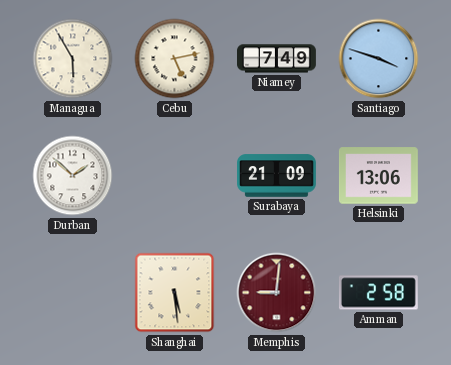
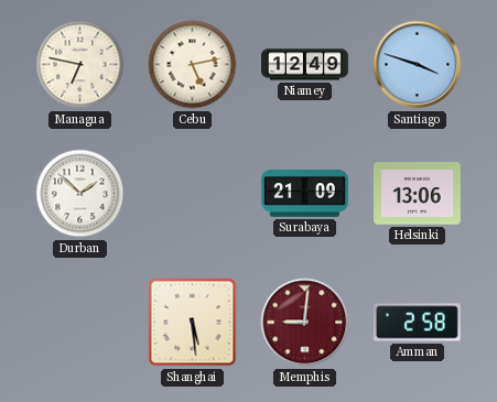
Managua: 5:55 -> 6:47
Niamey: 7:49 -> 12:49
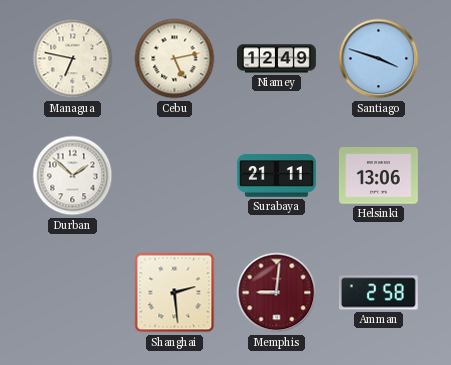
Surabaya: 21:09 -> 21:11
Shanghai: 5:29 -> 2:29
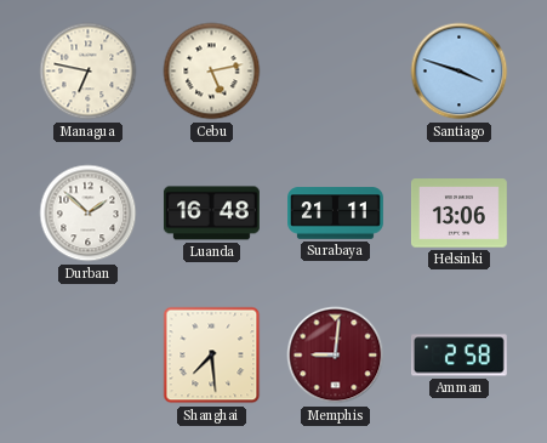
Niamey: 12:49 -> none
Luanda: none -> 16:48
Shanghai: 2:29 -> 7:29
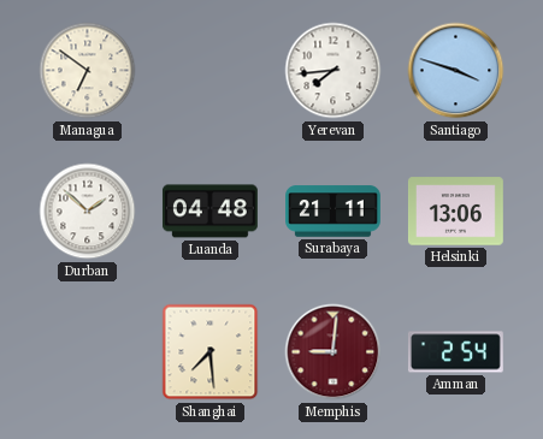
Managua: 6:47 -> 6:51
Cebu: 5:13 -> none
Yerevan: none -> 7:44
Luanda: 16:48 -> 04:48
Amman: 2:58 -> 2:54
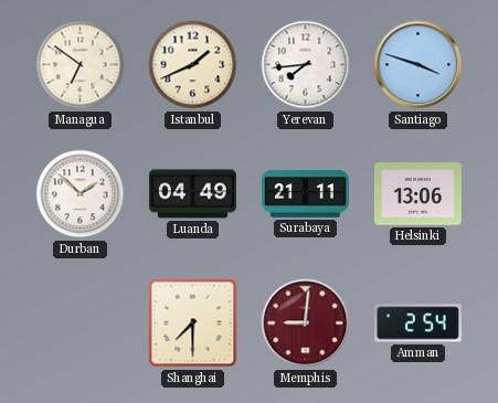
Istanbul: none -> 1:41
Luanda: 04:48 -> 04:49
Shanghai: 7:29 -> 7:30
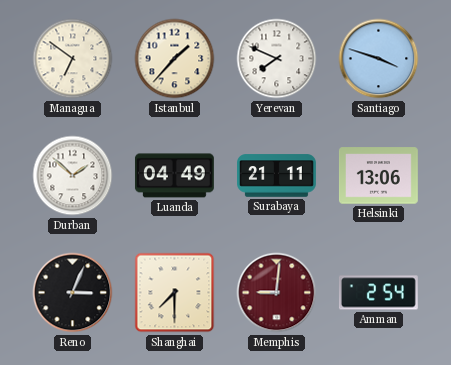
Istanbul: 1:41 -> 1:37
Yerevan: 7:44 -> 7:49
Reno: none -> 3:04
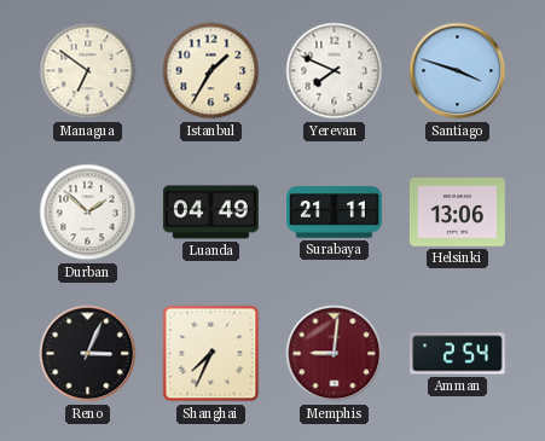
Istanbul: 1:37 -> 1:35
Shanghai: 7:30 -> 7:34
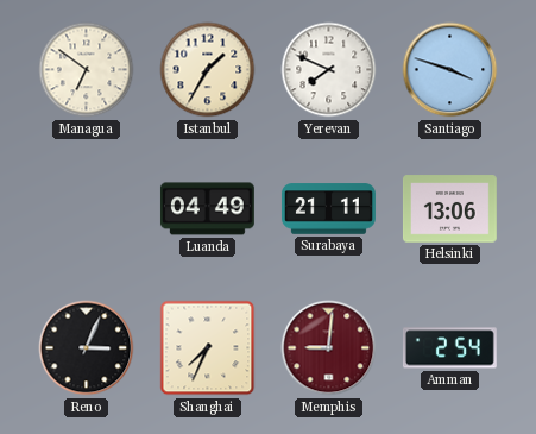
Durban: 1:52 -> none
